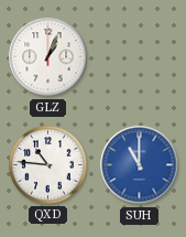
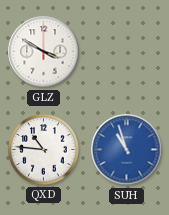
GLZ: 1:04 -> 3:50
SUH: 11:00 -> 10:57
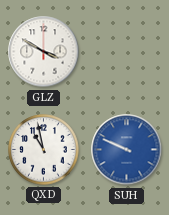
QXD: 10:46 -> 10:58
SUH: 10:57 -> 9:49
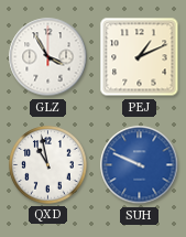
GLZ: 3:50 -> 3:55
PEJ: none -> 1:11
